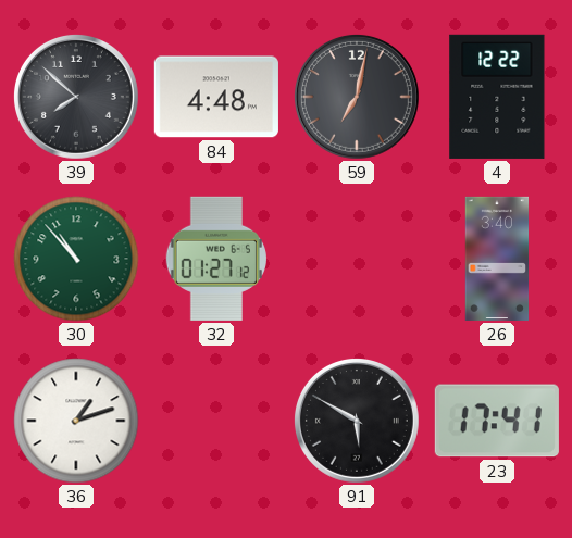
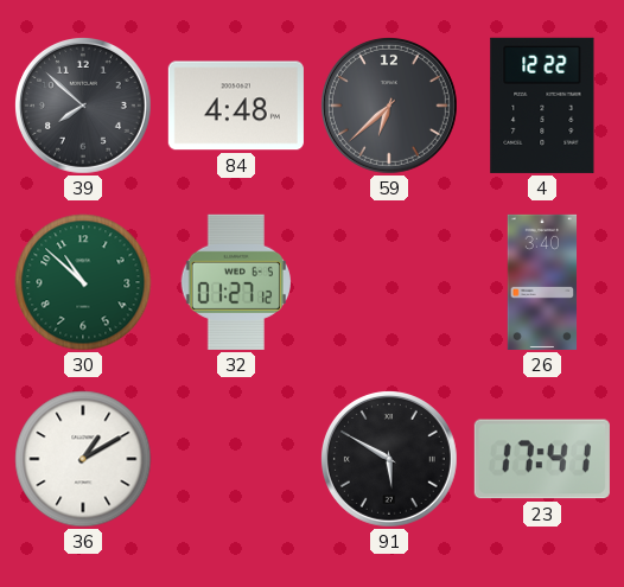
59: 7:02 -> 6:38
30: 10:53 -> 10:52
36: 1:12 -> 1:10
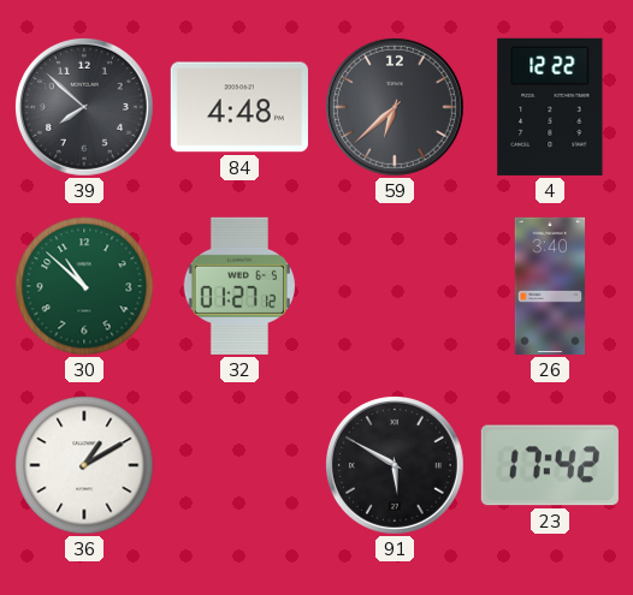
23: 17:41 -> 17:42
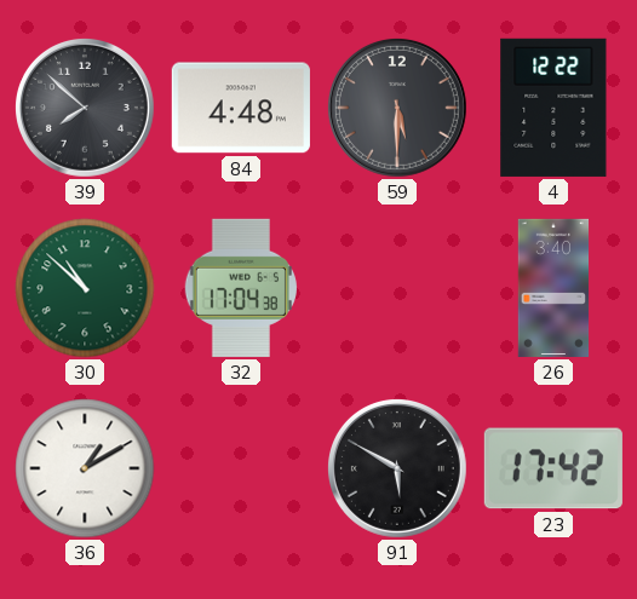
59: 6:38 -> 5:30
32: 01:27 -> 17:04
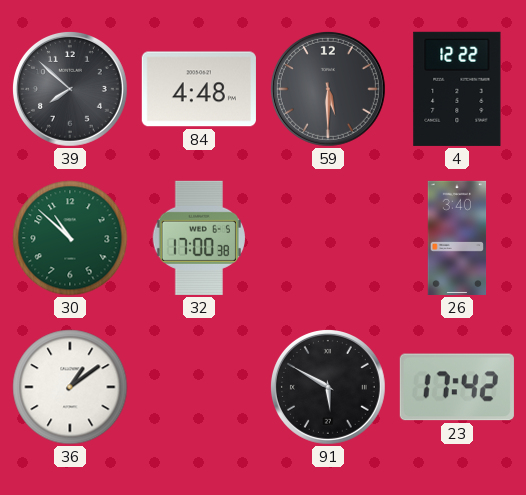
32: 17:04 -> 17:00
36: 1:10 -> 1:09
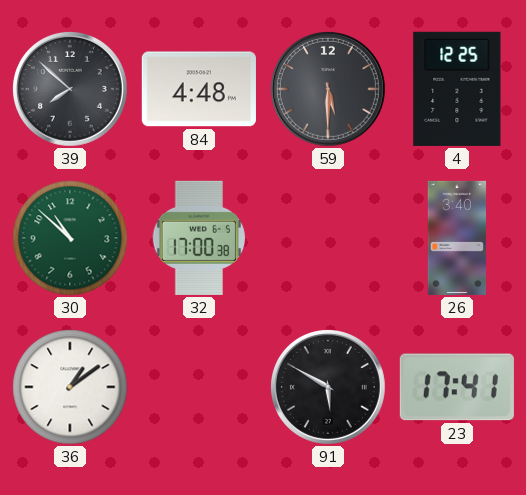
4: 12:22 -> 12:25
23: 17:42 -> 17:41
